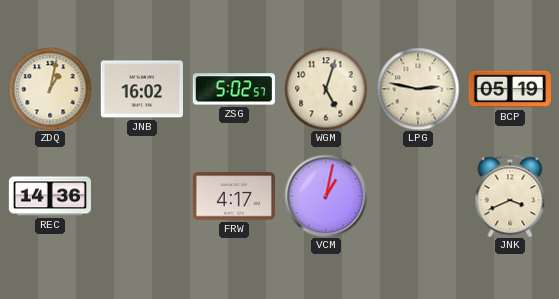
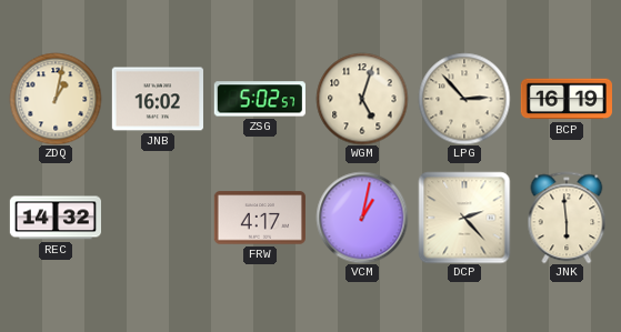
LPG: 2:47 -> 2:53
BCP: 05:19 -> 16:19
REC: 14:36 -> 14:32
DCP: none -> 2:23
JNK: 3:41 -> 5:59
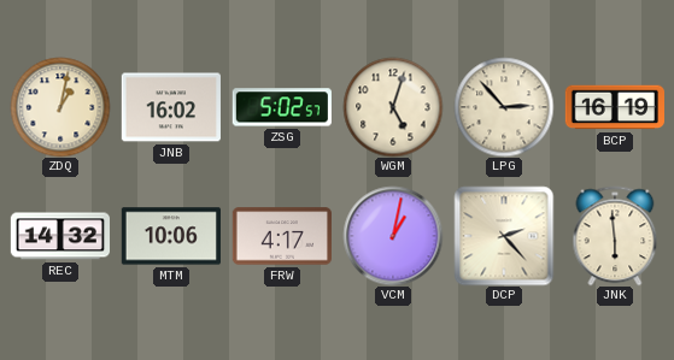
MTM: none -> 10:06
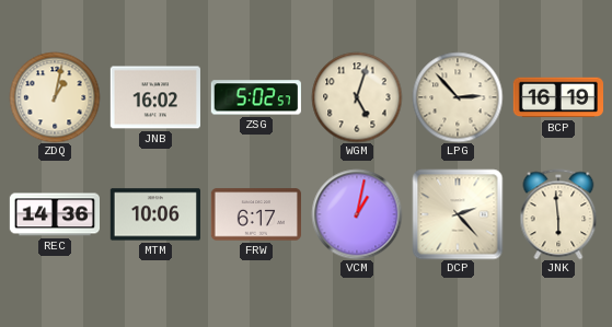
REC: 14:32 -> 14:36
FRW: 4:17 -> 6:17
